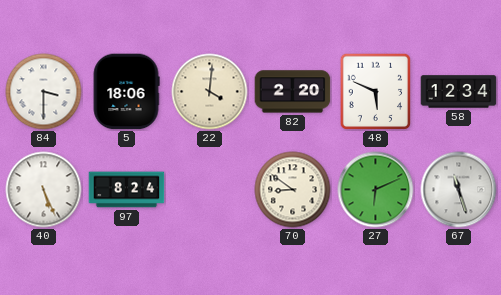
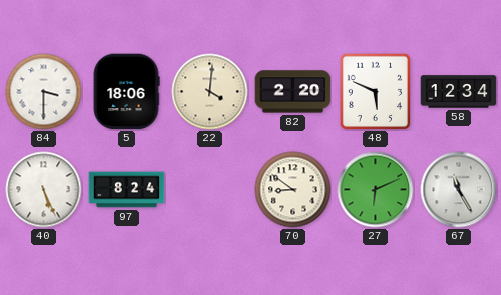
67: 11:27 -> 11:25
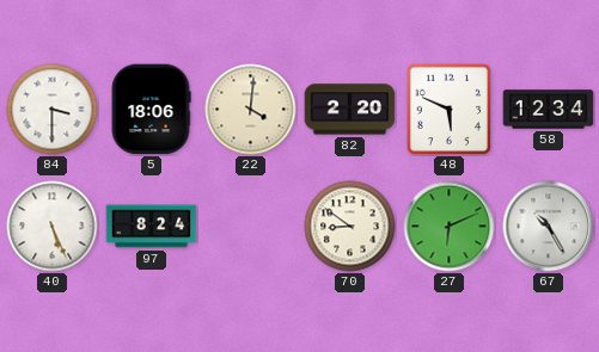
67: 11:25 -> 10:25
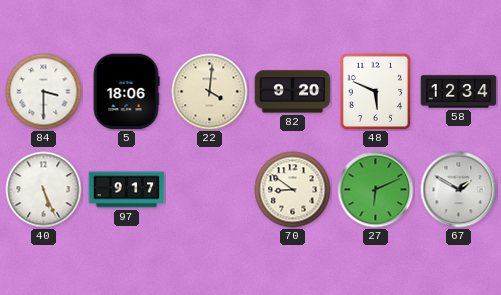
82: 2:20 -> 9:20
97: 8:24 -> 9:17
67: 10:25 -> 1:50
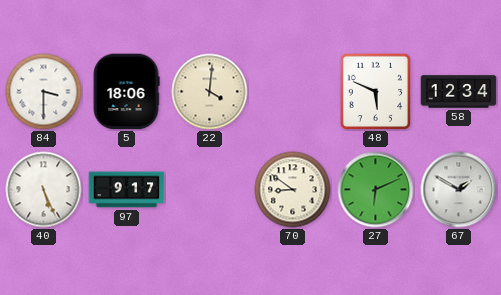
82: 9:20 -> none
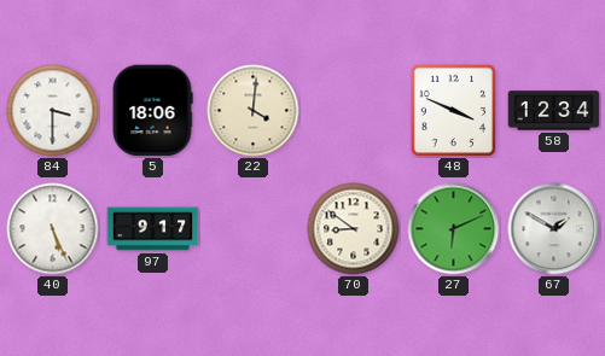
48: 5:49 -> 3:49
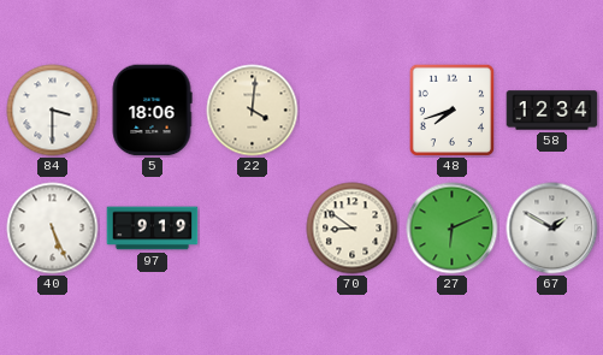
48: 3:49 -> 7:42
97: 9:17 -> 9:19
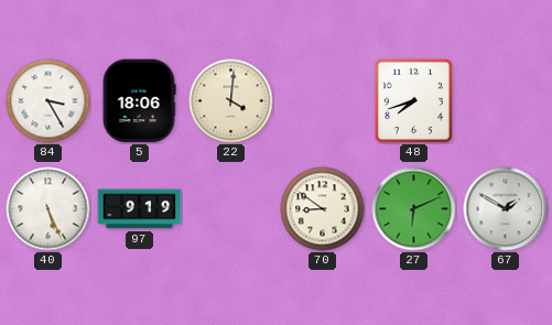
84: 3:30 -> 3:25
58: 12:34 -> none
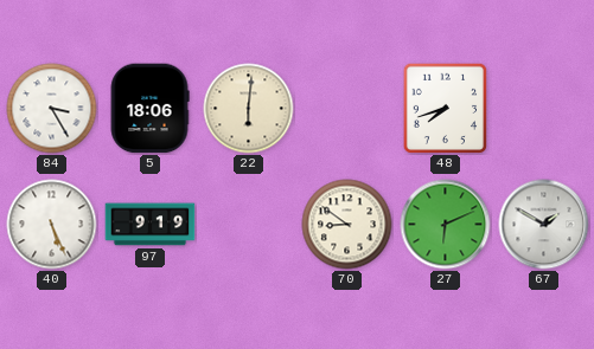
22: 4:01 -> 6:01
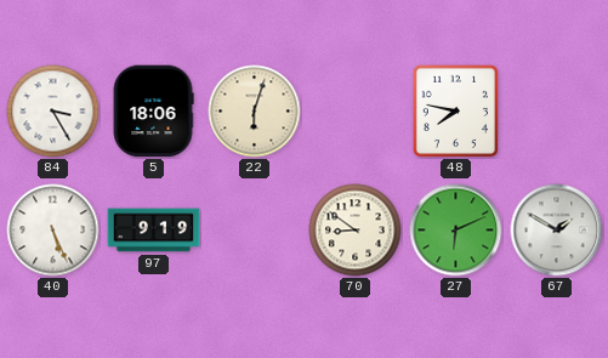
22: 6:01 -> 6:03
48: 7:42 -> 7:47
